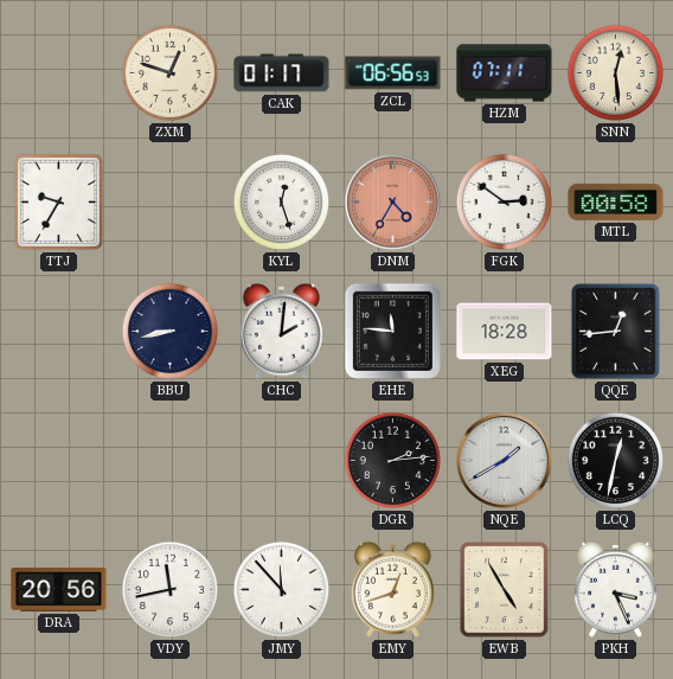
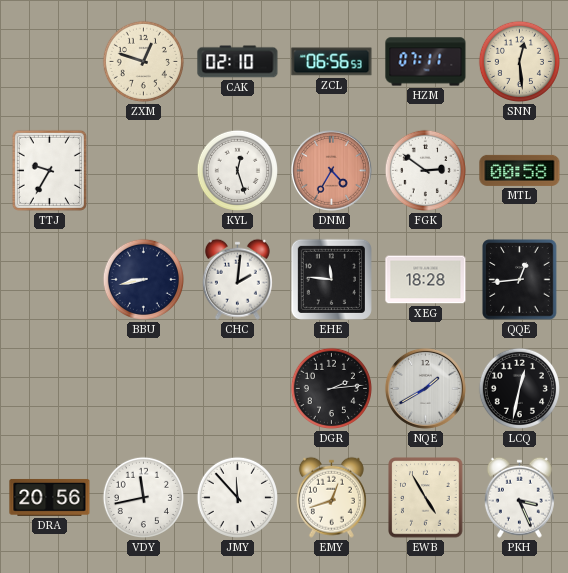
CAK: 01:17 -> 02:10
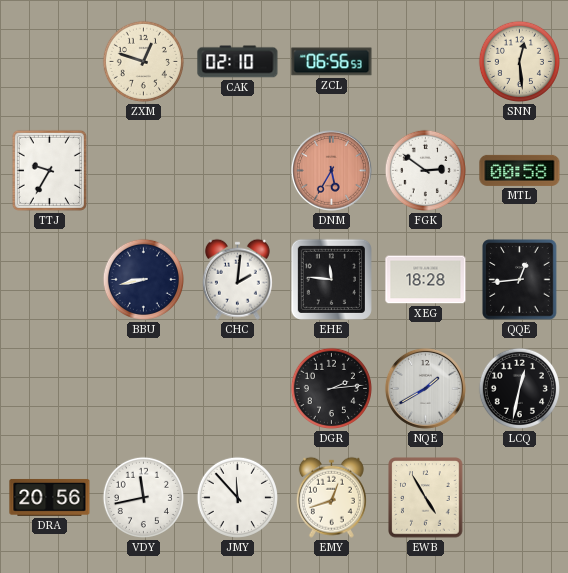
HZM: 07:11 -> none
KYL: 12:27 -> none
DNM: 4:35 -> 5:35
PKH: 3:26 -> none
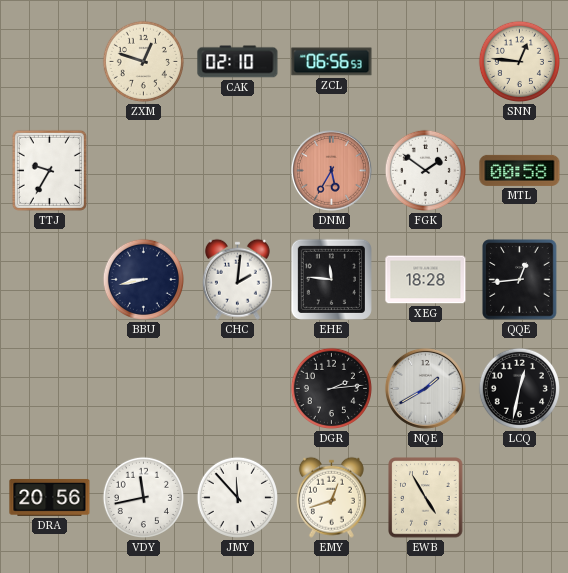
SNN: 12:29 -> 12:46
FGK: 2:51 -> 1:51
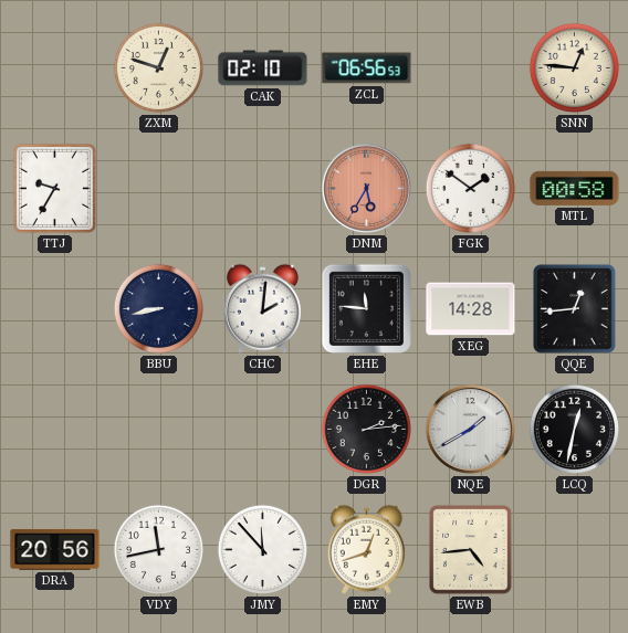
XEG: 18:28 -> 14:28
EWB: 4:55 -> 4:44
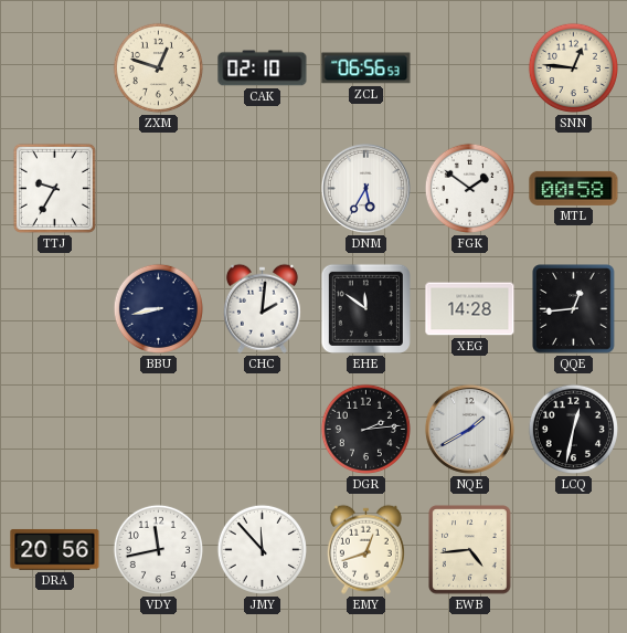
DNM dial: salmon -> white
EHE: 11:46 -> 11:51
